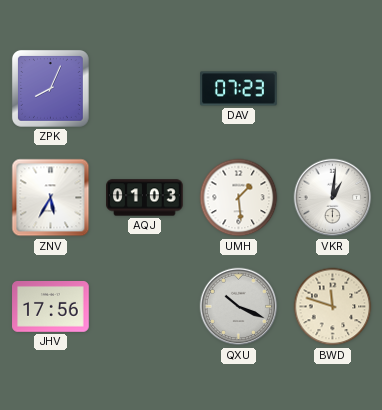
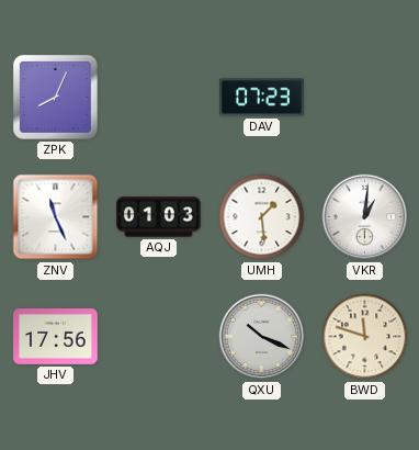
ZNV: 5:35 -> 11:26
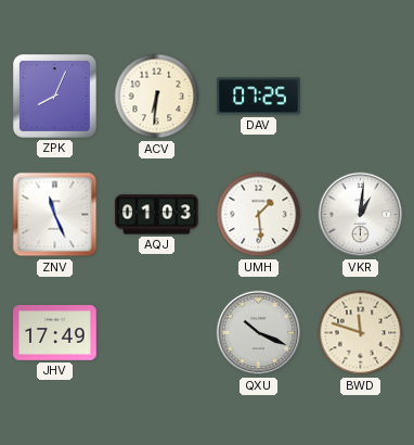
ACV: none -> 6:31
DAV: 07:23 -> 07:25
JHV: 17:56 -> 17:49
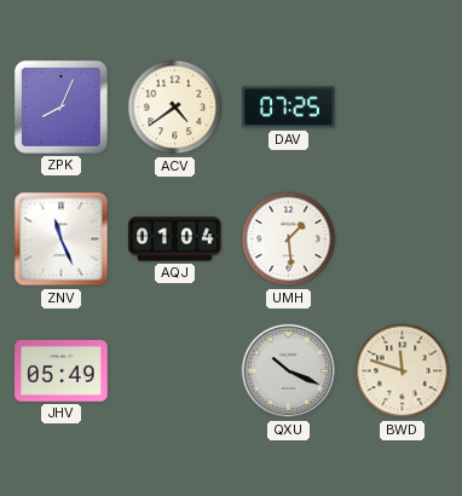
ACV: 6:31 -> 4:39
AQJ: 01:03 -> 01:04
VKR: 1:01 -> none
JHV: 17:49 -> 05:49
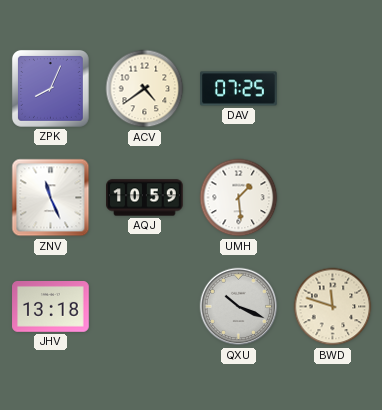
AQJ: 01:04 -> 10:59
JHV: 05:49 -> 13:18
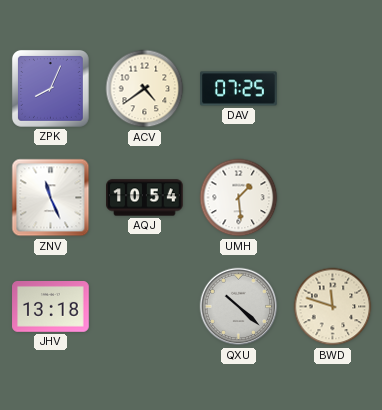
AQJ: 10:59 -> 10:54
QXU: 10:19 -> 10:22
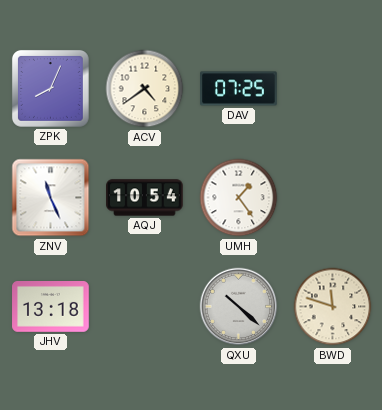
UMH: 1:29 -> 1:24
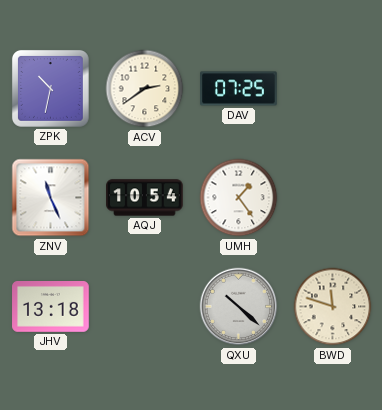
ZPK: 8:04 -> 10:32
ACV: 4:39 -> 2:39
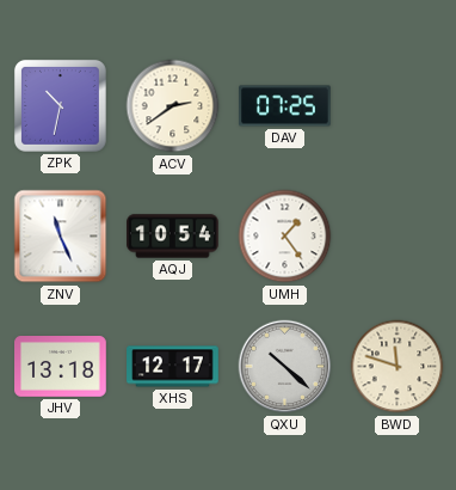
XHS: none -> 12:17
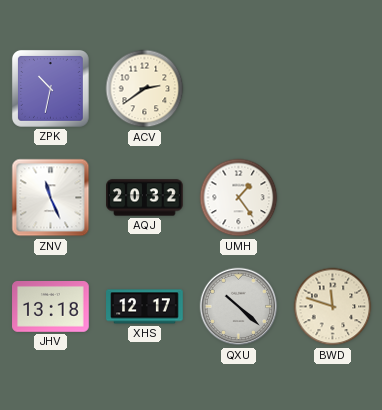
DAV: 07:25 -> none
AQJ: 10:54 -> 20:32
